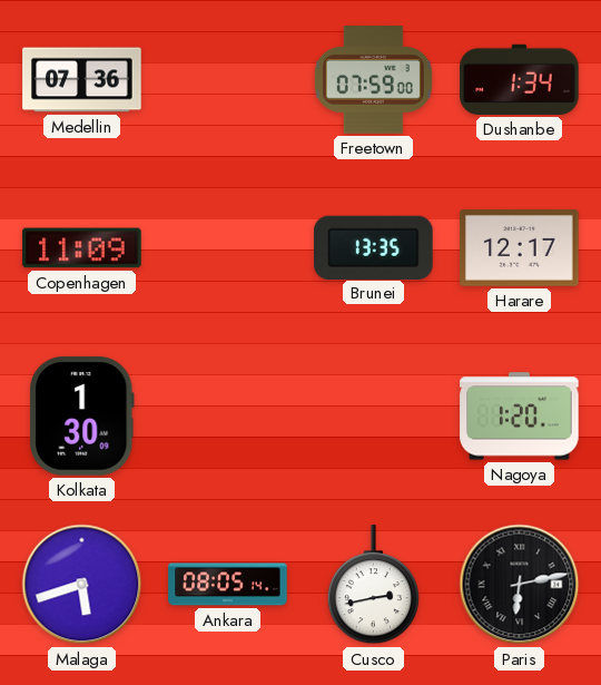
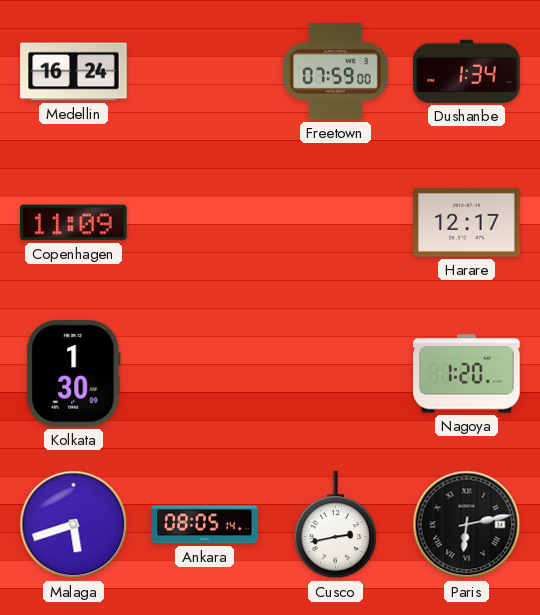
Medellin: 07:36 -> 16:24
Brunei: 13:35 -> none
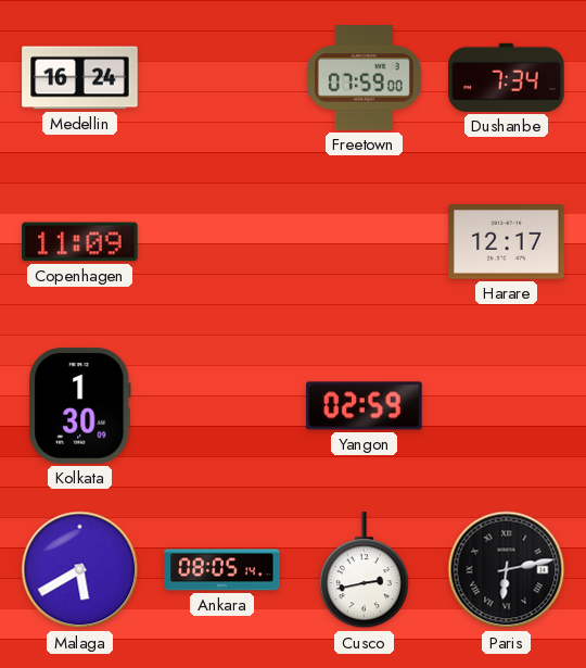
Dushanbe: 1:34 -> 7:34
Yangon: none -> 02:59
Nagoya: 1:20 -> none
Malaga: 5:42 -> 5:40
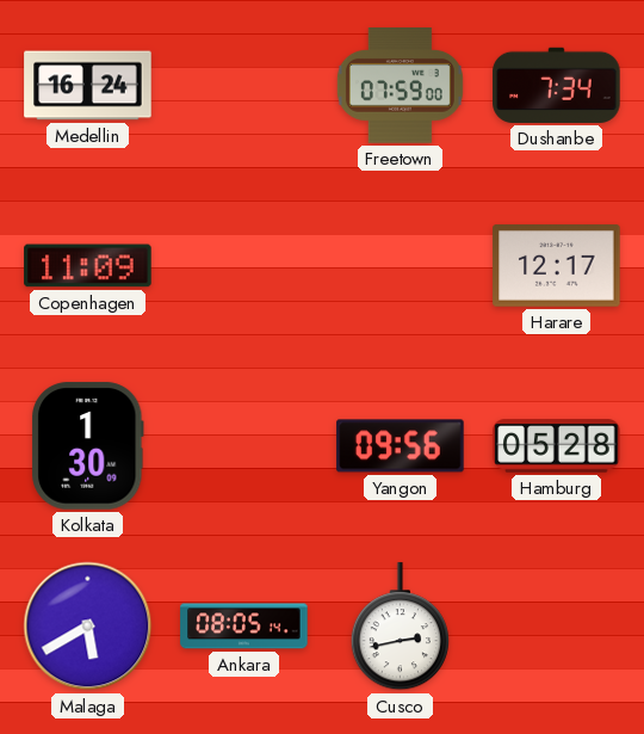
Yangon: 02:59 -> 09:56
Hamburg: none -> 05:28
Paris: 6:13 -> none
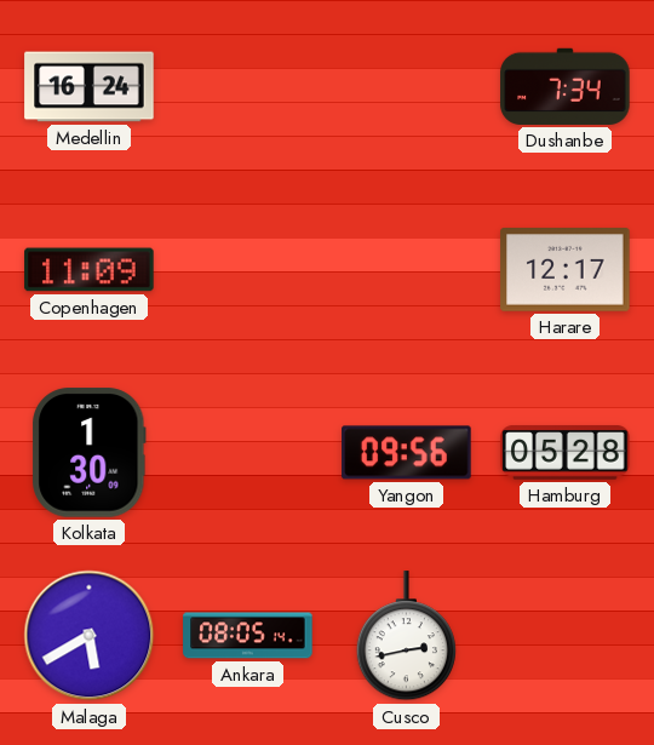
Freetown: 07:59 -> none
